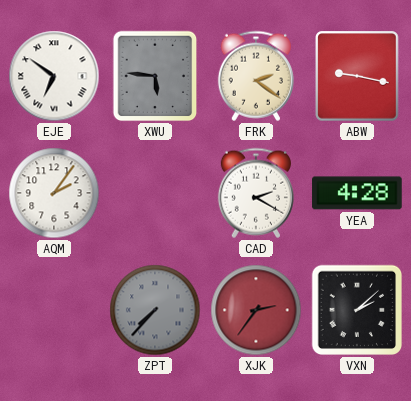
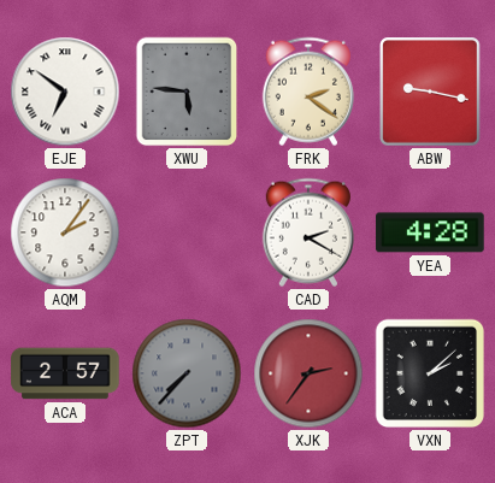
ACA: none -> 2:57
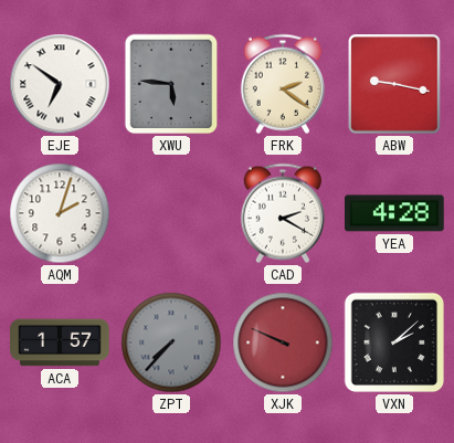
AQM: 2:06 -> 2:03
ACA: 2:57 -> 1:57
XJK: 2:36 -> 9:49
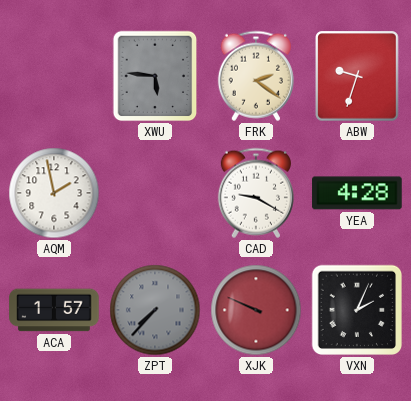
EJE: 6:51 -> none
ABW: 9:17 -> 9:33
AQM: 2:03 -> 1:58
CAD: 2:20 -> 9:20
VXN: 2:08 -> 2:04
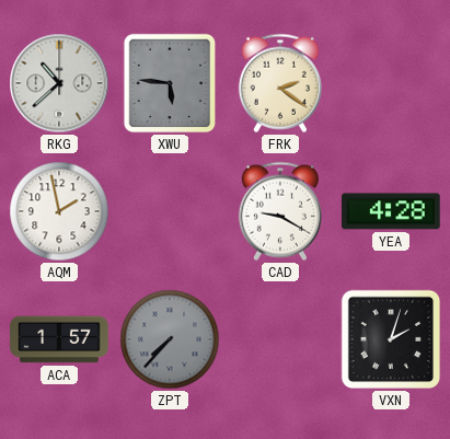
RKG: none -> 10:38
ABW: 9:33 -> none
XJK: 9:49 -> none
VXN: 2:04 -> 2:03
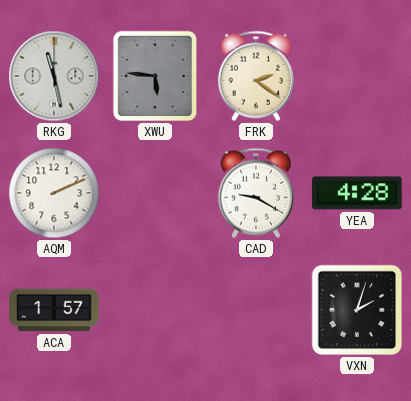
RKG: 10:38 -> 11:28
AQM: 1:58 -> 2:11
ZPT: 7:37 -> none
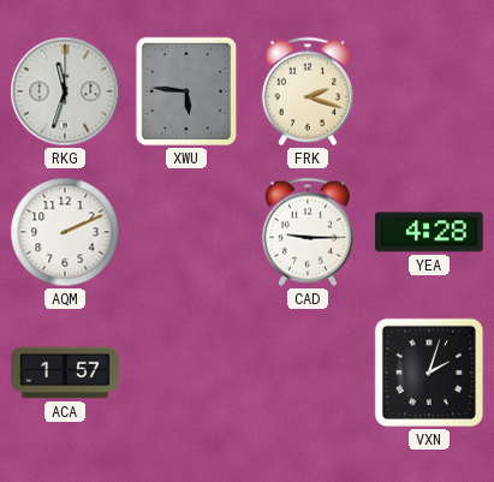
RKG: 11:28 -> 11:33
FRK: 2:21 -> 2:18
CAD: 9:20 -> 9:15
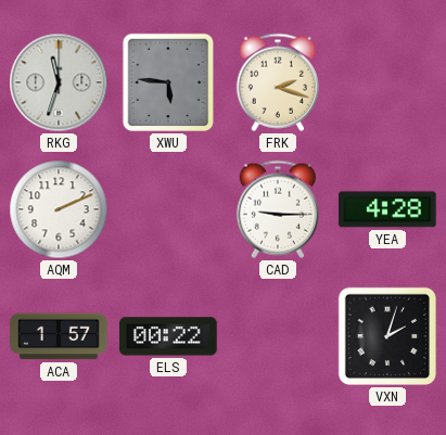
ELS: none -> 00:22
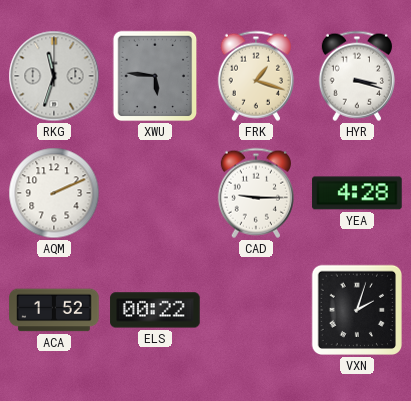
FRK: 2:18 -> 1:18
HYR: none -> 3:18
ACA: 1:57 -> 1:52
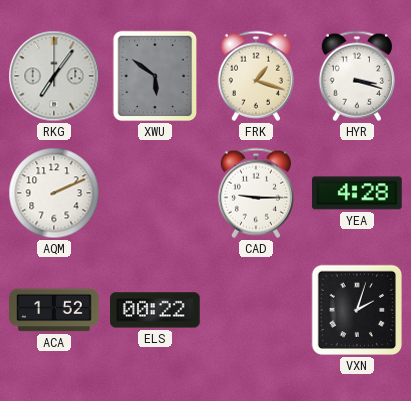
RKG: 11:33 -> 7:06
XWU: 5:46 -> 5:51
